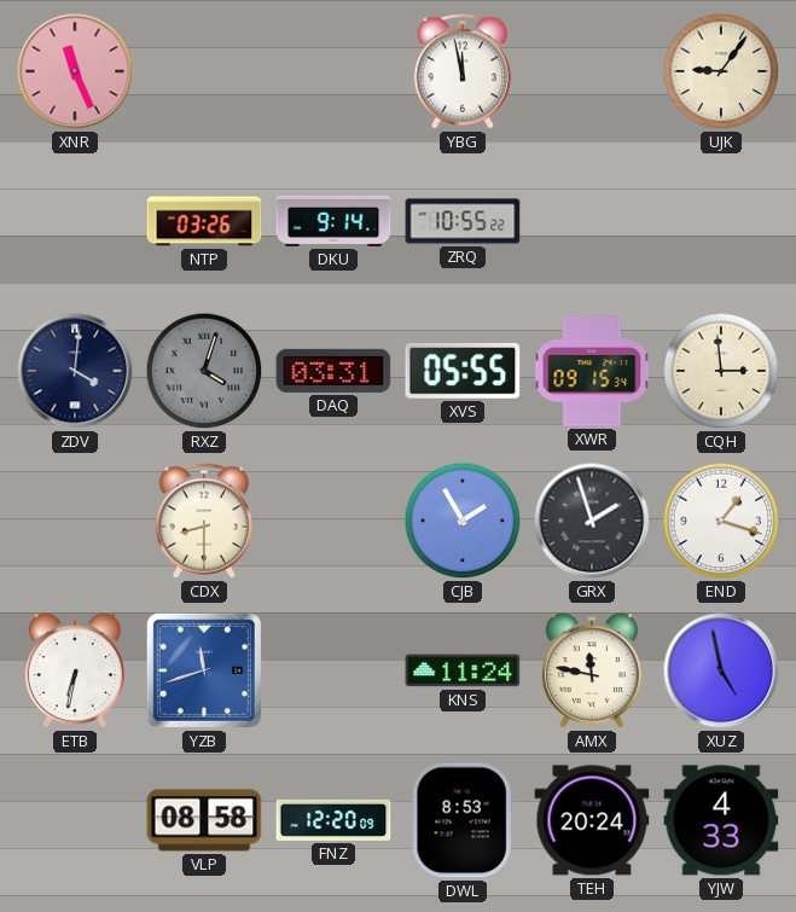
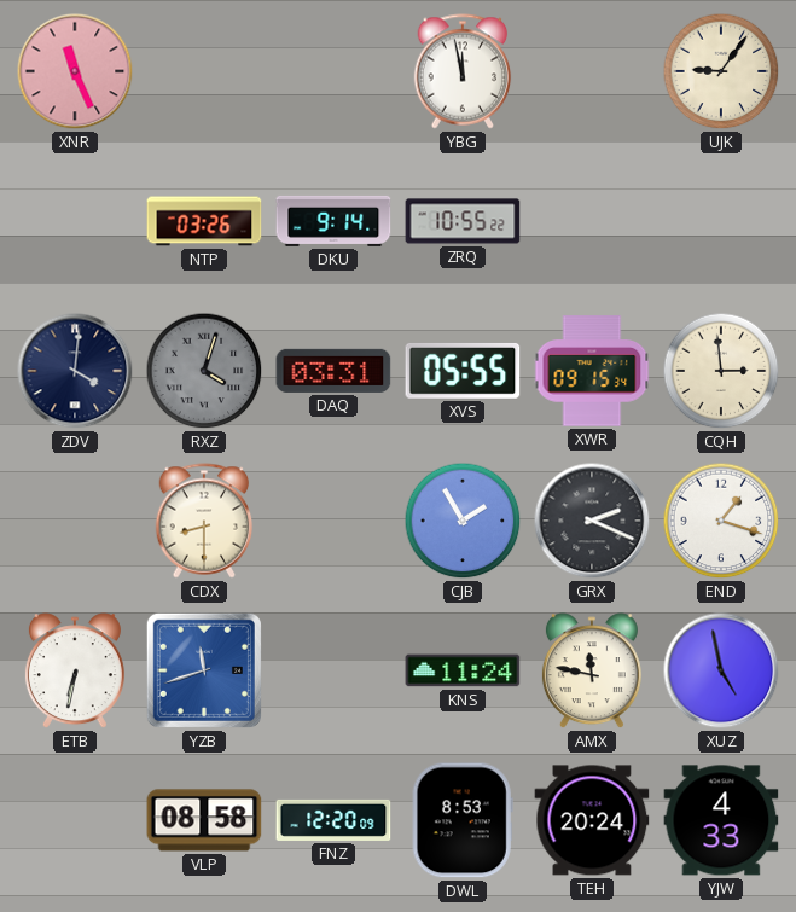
GRX: 1:57 -> 2:19
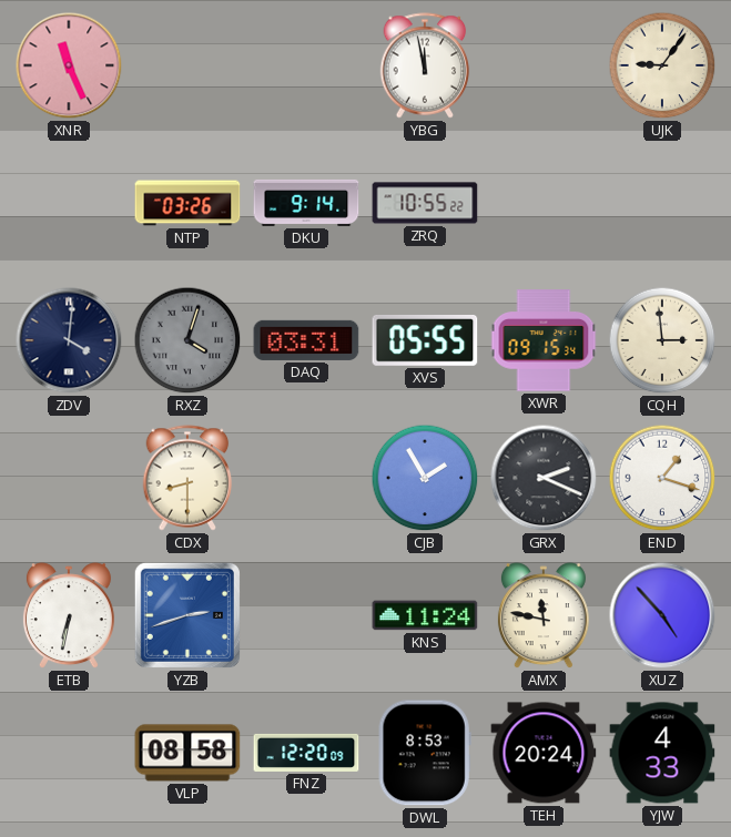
YZB: 11:42 -> 2:42
XUZ: 4:58 -> 4:53
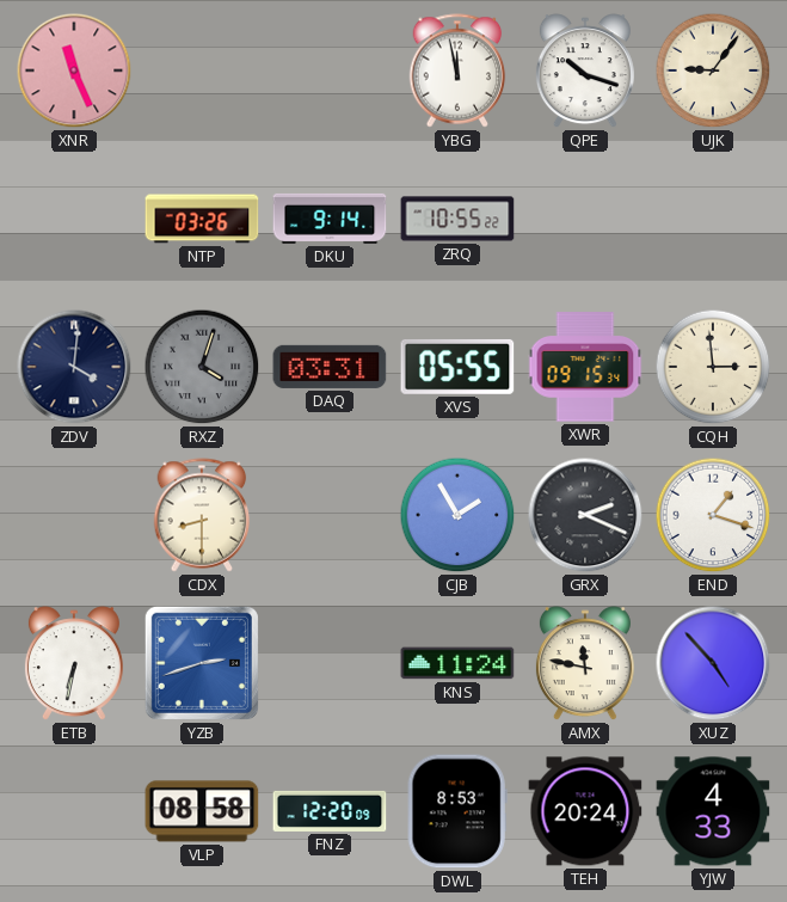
QPE: none -> 10:18
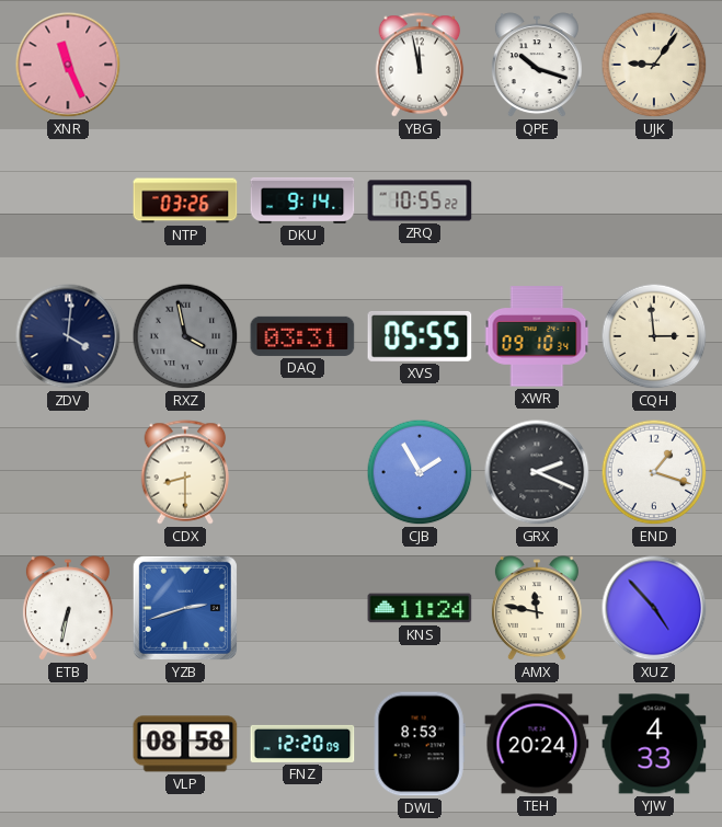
RXZ: 4:03 -> 3:58
XWR: 09:15 -> 09:10
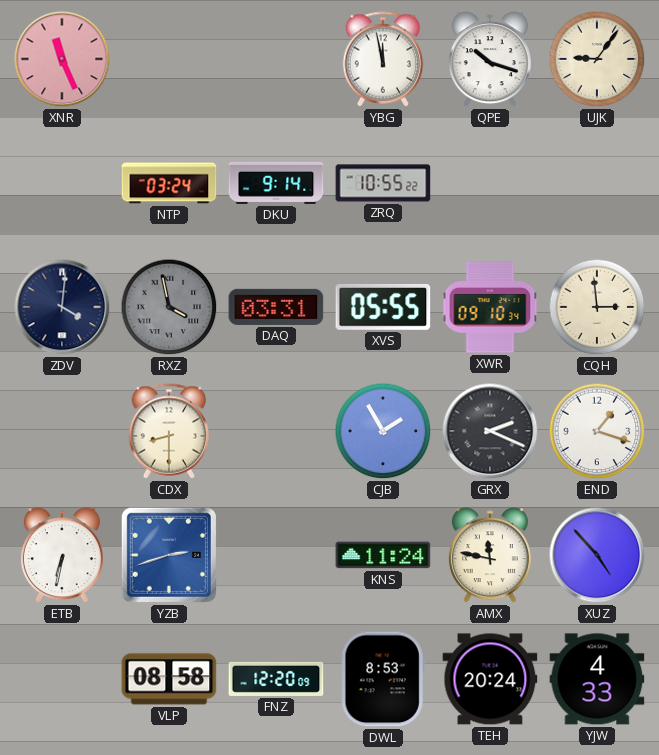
NTP: 03:26 -> 03:24
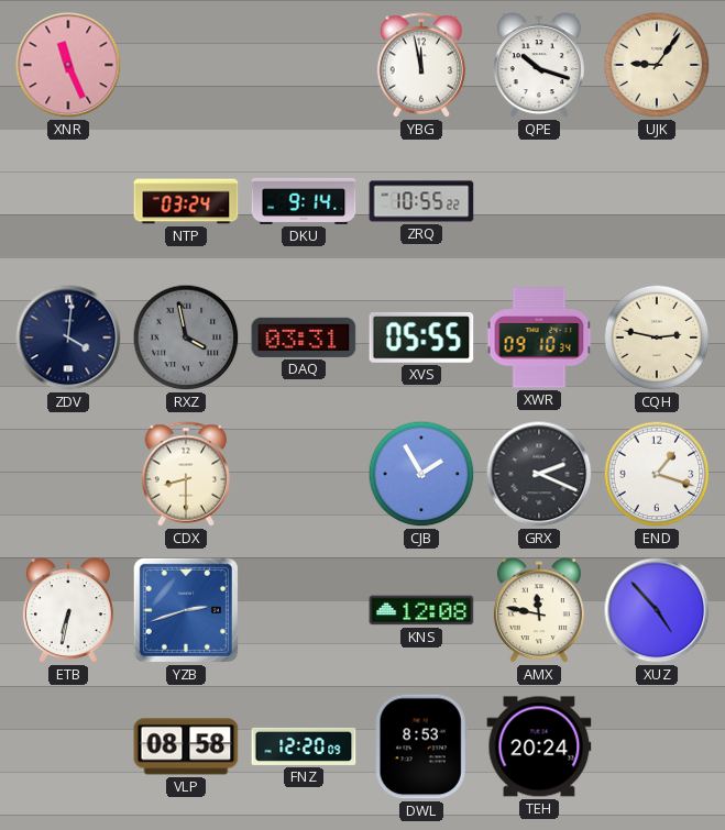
CQH: 2:59 -> 2:47
KNS: 11:24 -> 12:08
YJW: 4:33 -> none
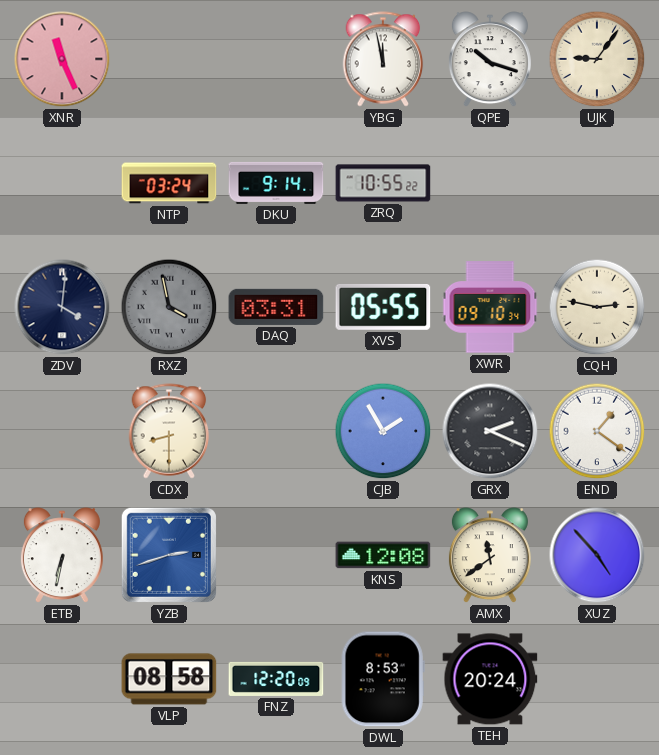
END: 1:18 -> 1:21
AMX: 11:47 -> 11:39
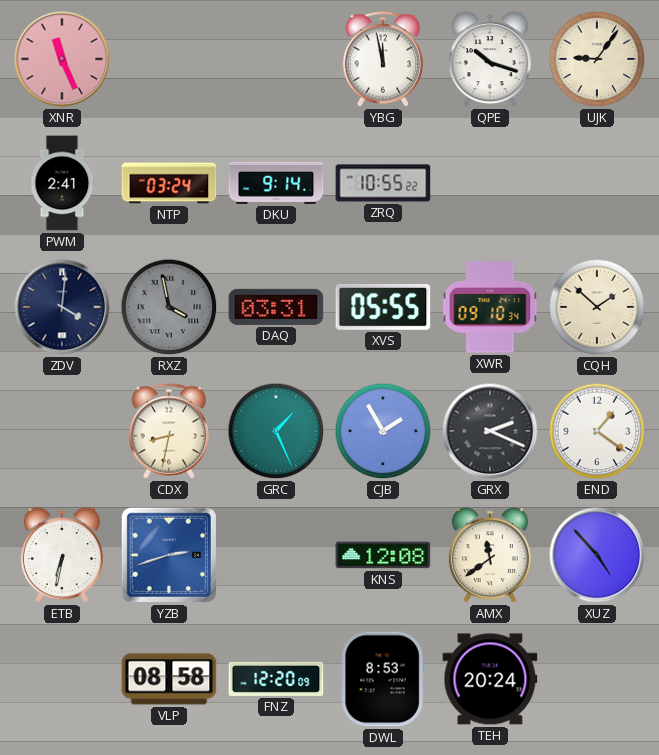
PWM: none -> 2:41
CQH: 2:47 -> 1:52
CDX: 8:30 -> 8:32
GRC: none -> 1:26
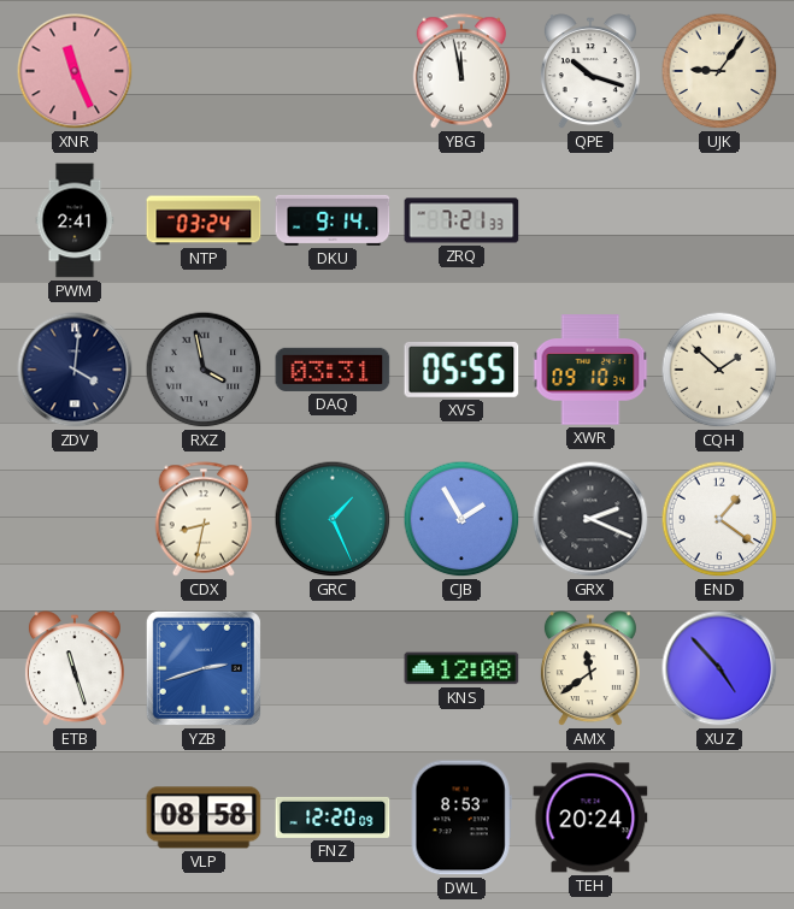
ZRQ: 10:55 -> 7:21
ETB: 6:32 -> 11:27
